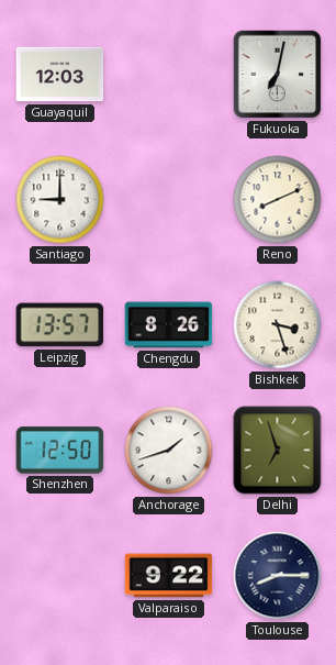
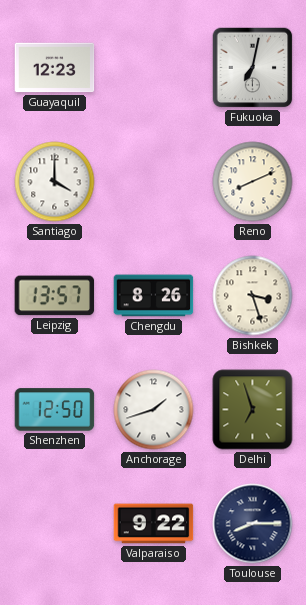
Guayaquil: 12:03 -> 12:23
Santiago: 9:00 -> 4:00
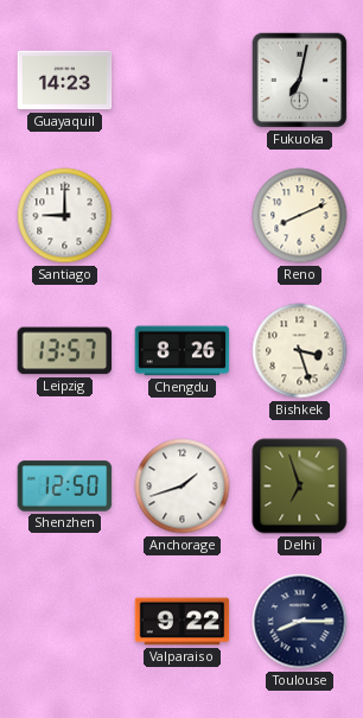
Guayaquil: 12:23 -> 14:23
Santiago: 4:00 -> 9:00
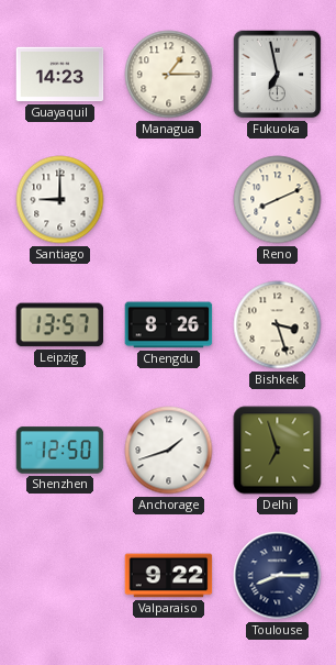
Managua: none -> 1:15
Fukuoka: 7:02 -> 6:58
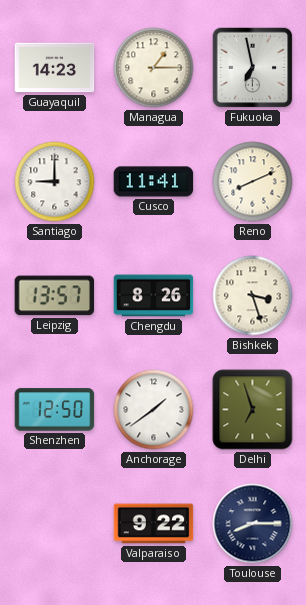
Cusco: none -> 11:41
Anchorage: 1:42 -> 1:39
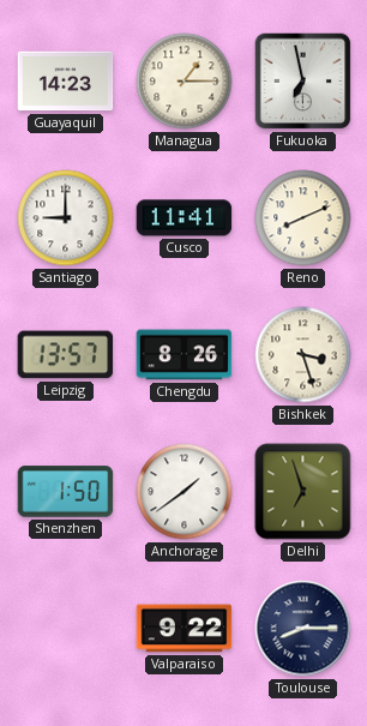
Shenzhen: 12:50 -> 1:50
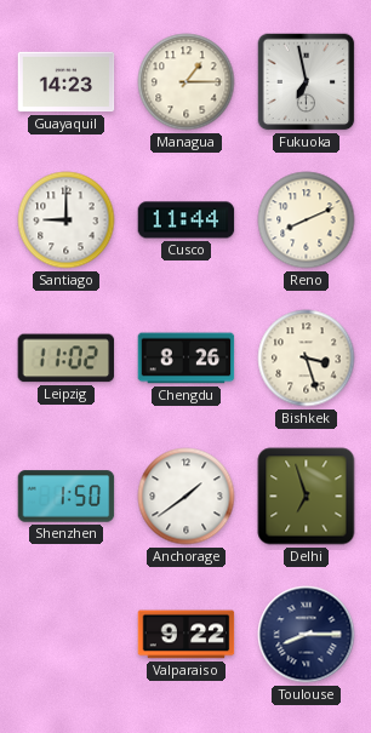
Cusco: 11:41 -> 11:44
Leipzig: 13:57 -> 11:02
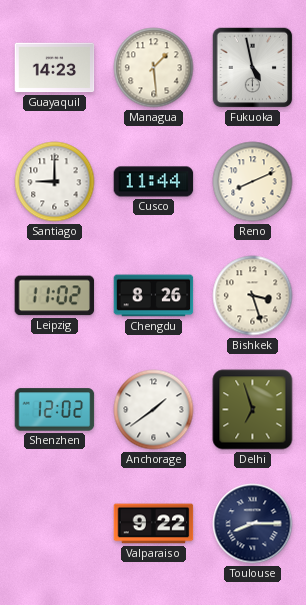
Managua: 1:15 -> 1:29
Fukuoka: 6:58 -> 4:58
Shenzhen: 1:50 -> 12:02
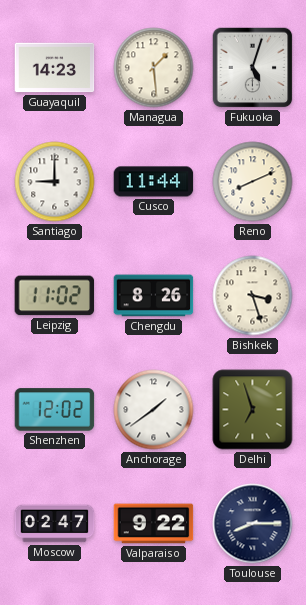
Fukuoka: 4:58 -> 5:03
Moscow: none -> 02:47
